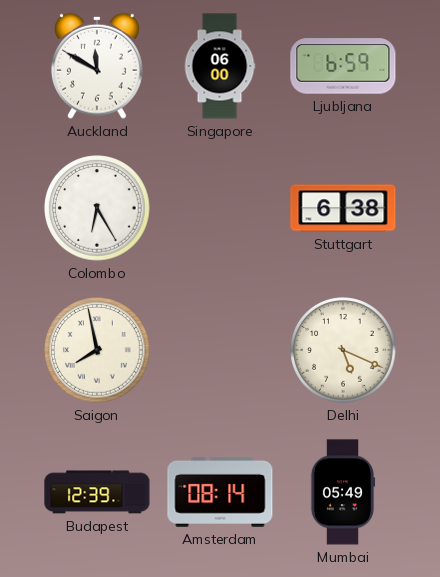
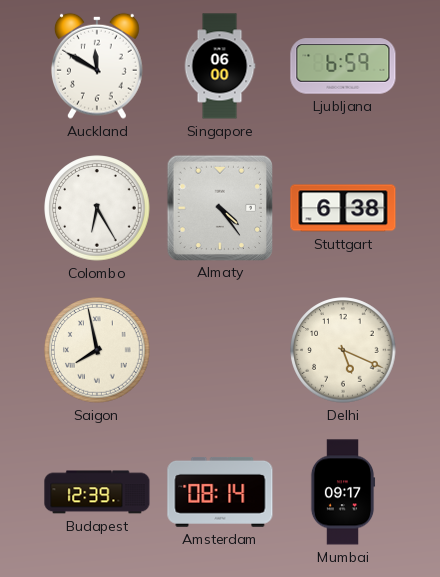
Almaty: none -> 4:24
Mumbai: 05:49 -> 09:17
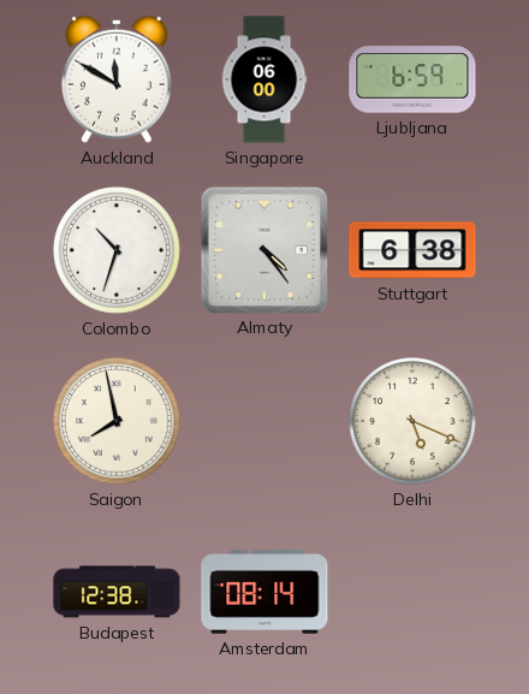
Colombo: 6:25 -> 10:33
Budapest: 12:39 -> 12:38
Mumbai: 09:17 -> none
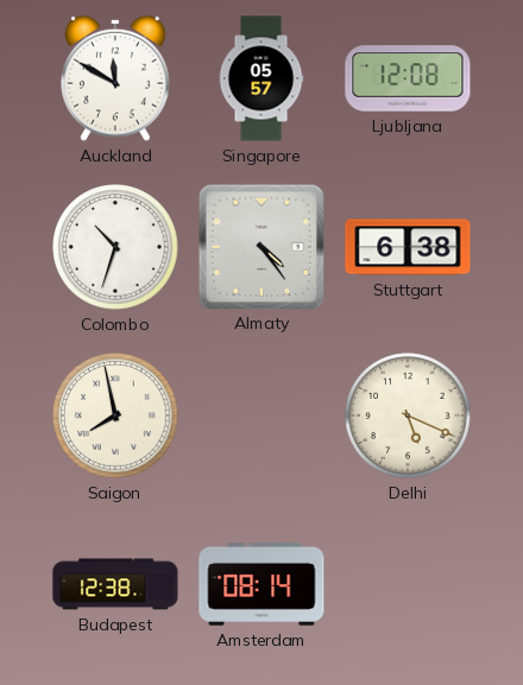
Singapore: 06:00 -> 05:57
Ljubljana: 6:59 -> 12:08
